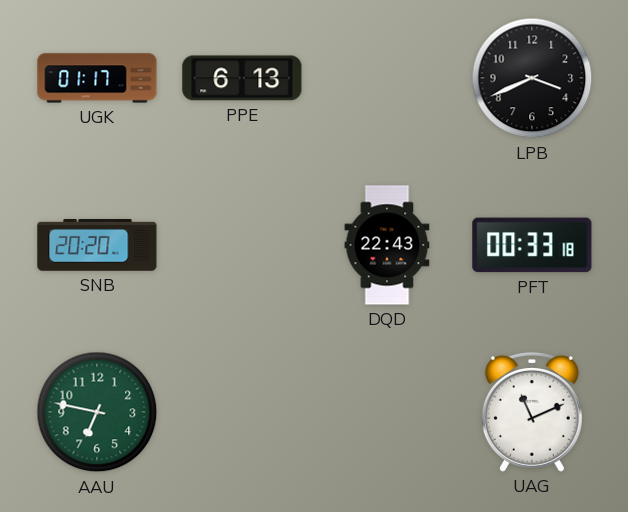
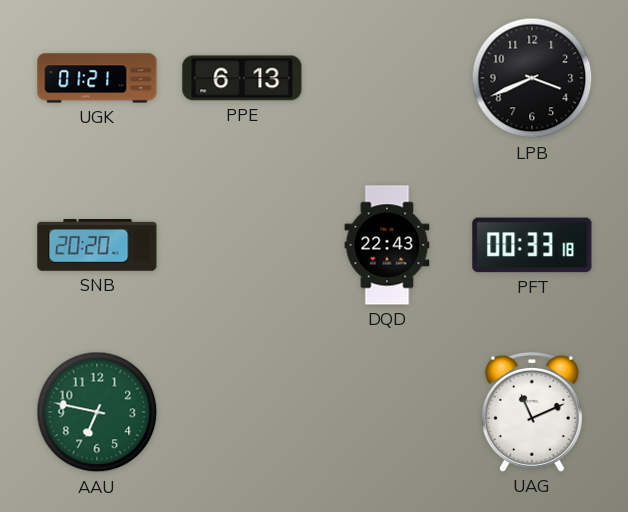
UGK: 01:17 -> 01:21
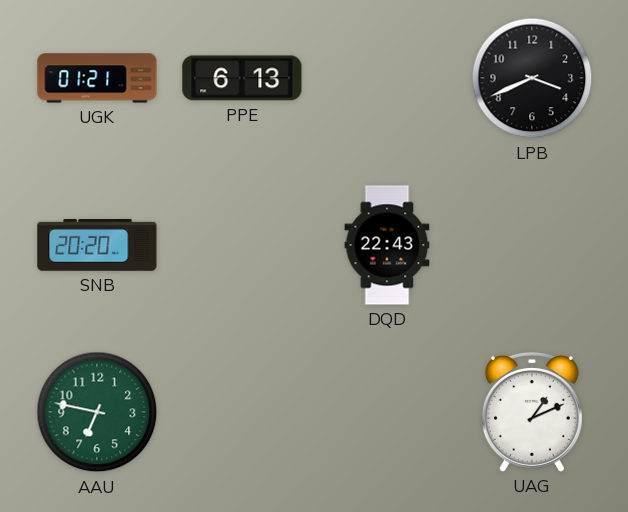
PFT: 00:33 -> none
UAG: 11:11 -> 1:11
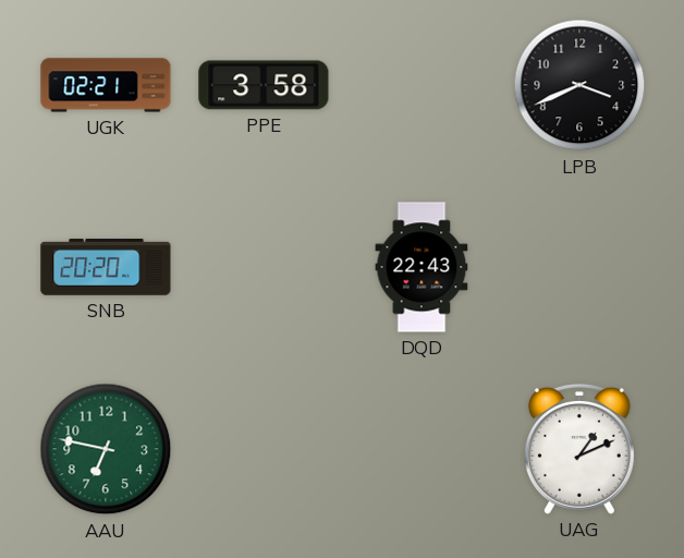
UGK: 01:21 -> 02:21
PPE: 6:13 -> 3:58
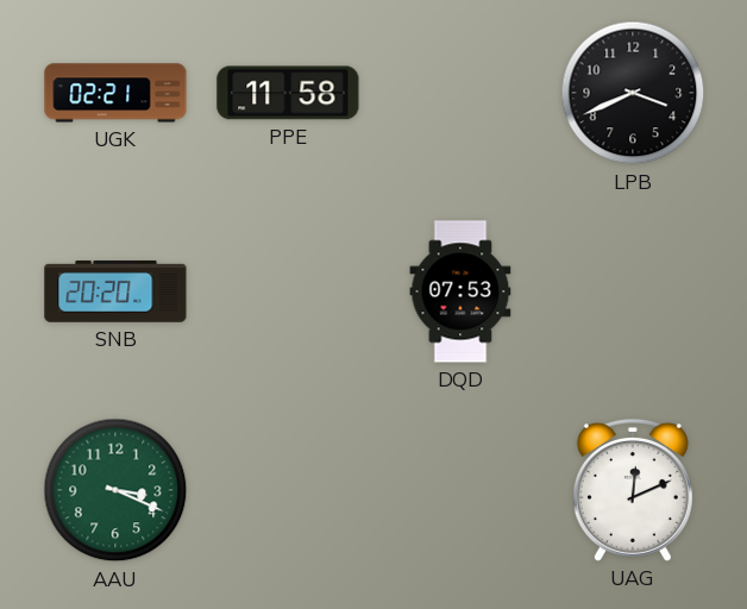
PPE: 3:58 -> 11:58
DQD: 22:43 -> 07:53
AAU: 6:47 -> 3:19
UAG: 1:11 -> 12:11
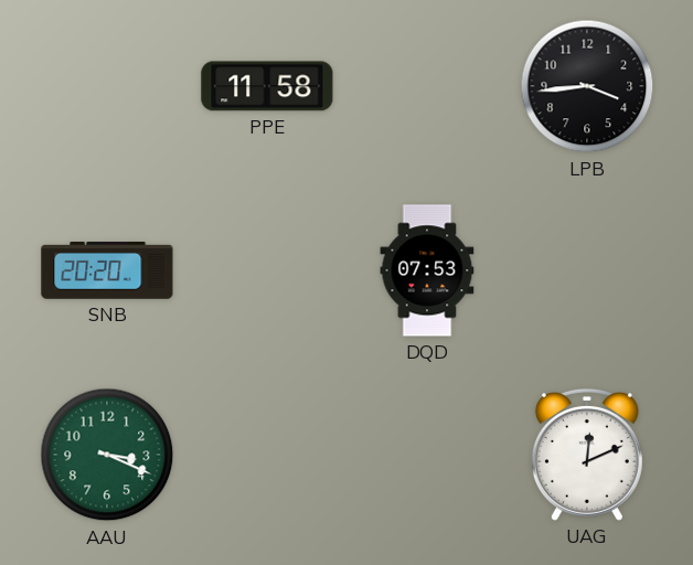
UGK: 02:21 -> none
LPB: 3:41 -> 3:44
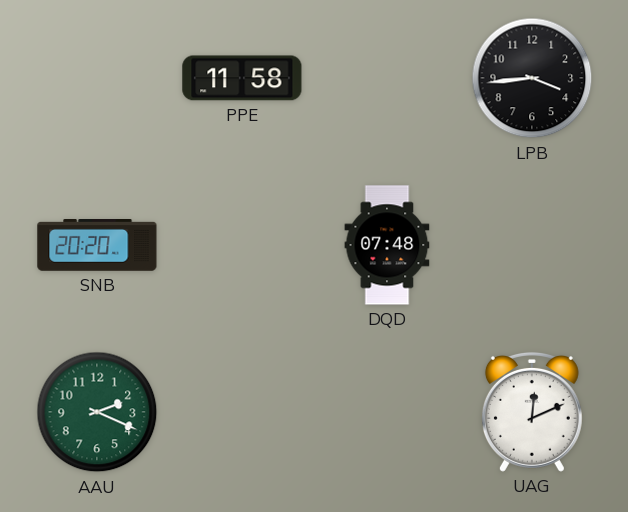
DQD: 07:53 -> 07:48
AAU: 3:19 -> 2:19
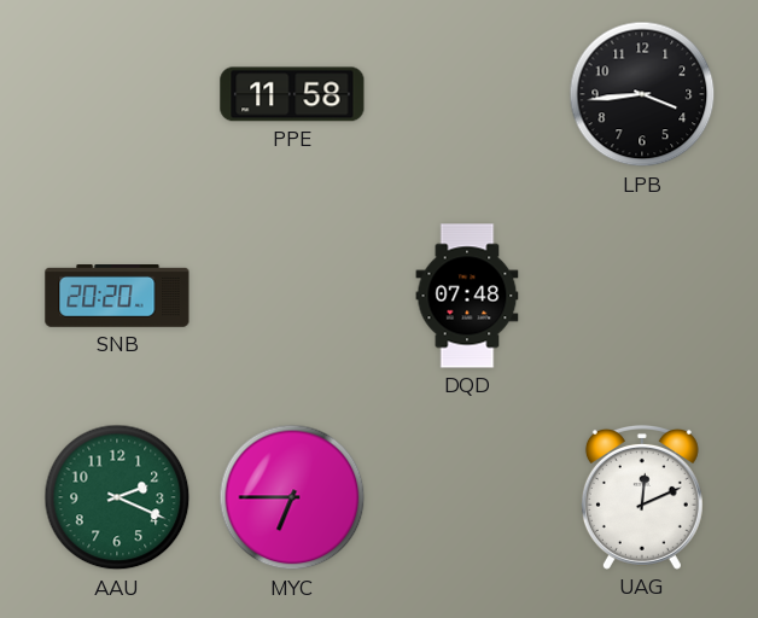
MYC: none -> 6:45
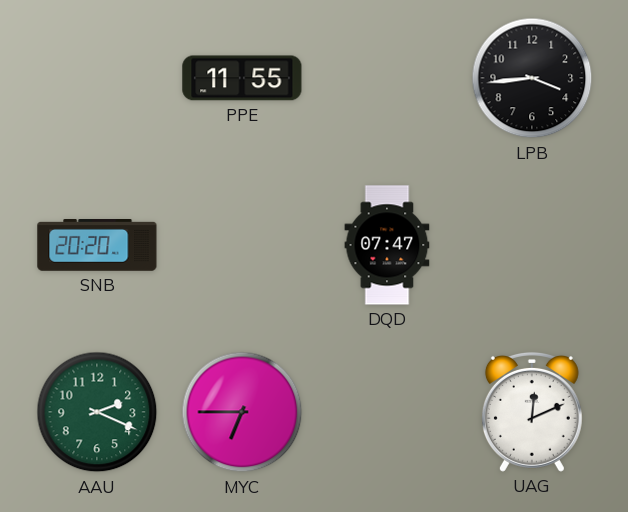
PPE: 11:58 -> 11:55
DQD: 07:48 -> 07:47
